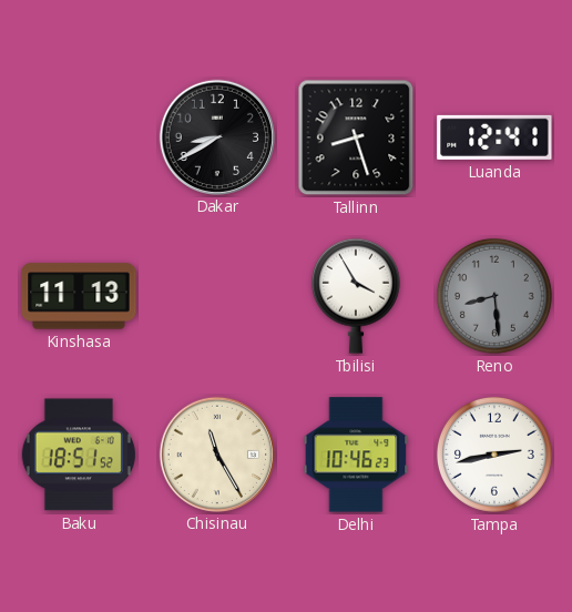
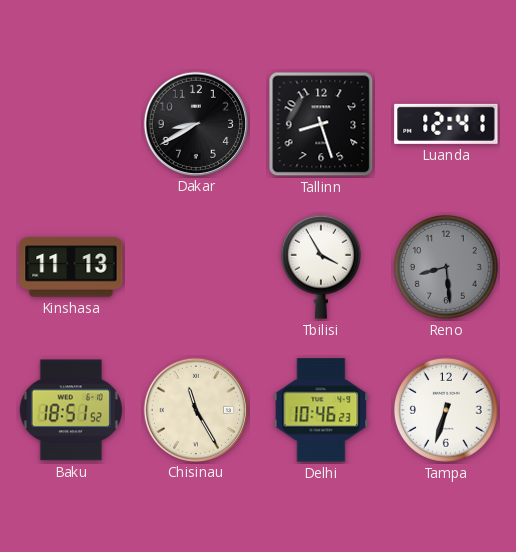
Tampa: 2:43 -> 6:33
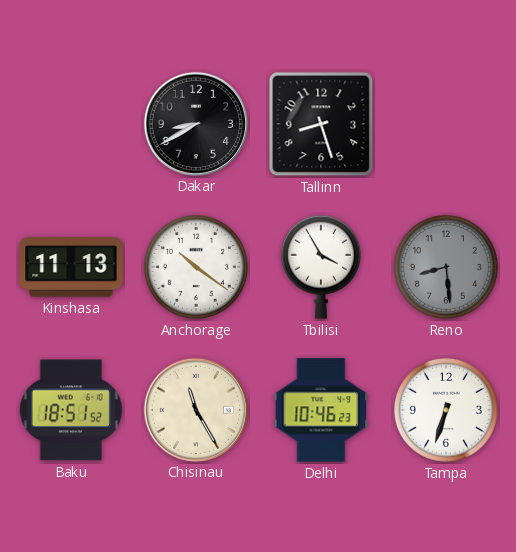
Luanda: 12:41 -> none
Anchorage: none -> 10:21
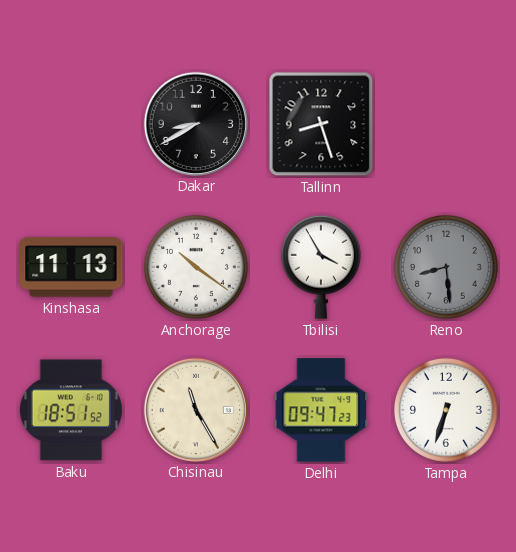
Delhi: 10:46 -> 09:47
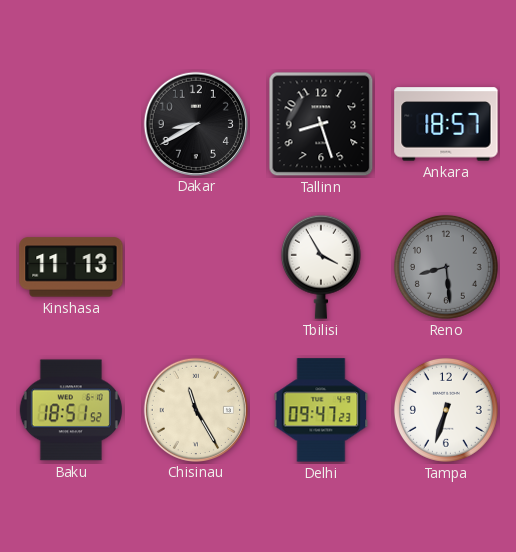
Ankara: none -> 18:57
Anchorage: 10:21 -> none
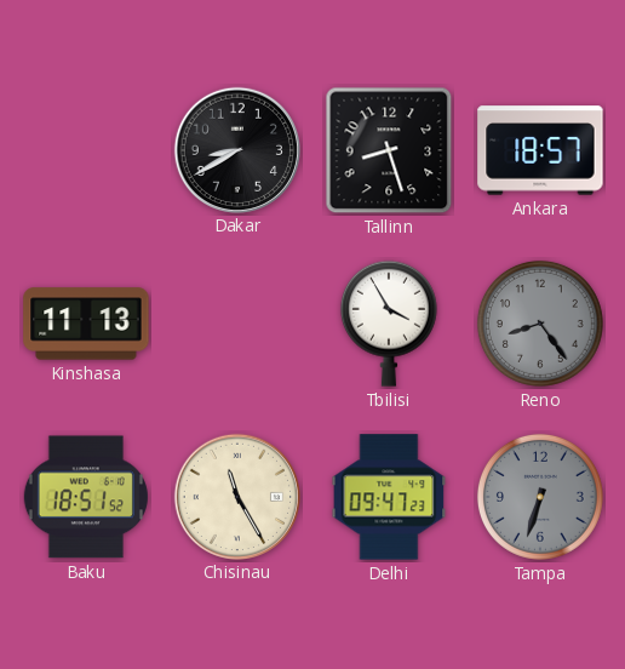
Reno: 8:29 -> 8:24
Tampa dial: white -> grey
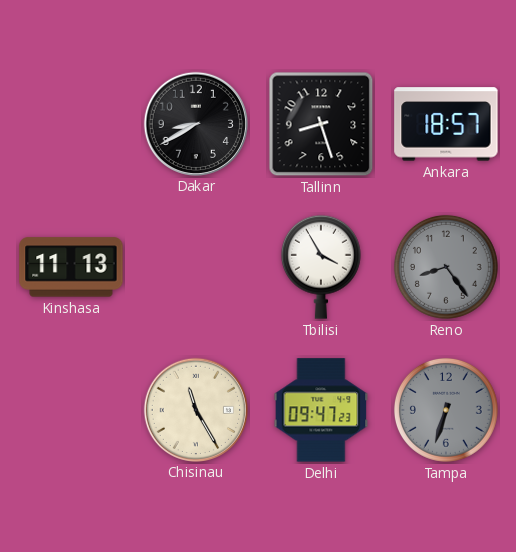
Baku: 18:51 -> none
